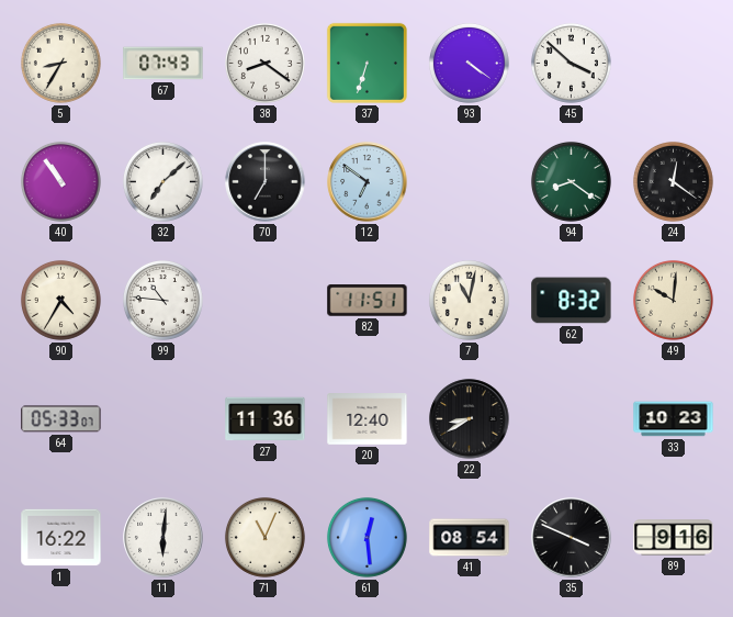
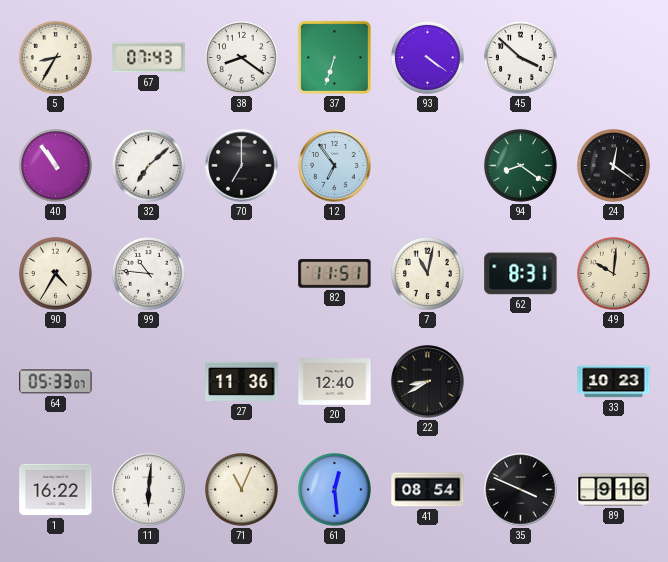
12: 6:51 -> 6:54
62: 8:32 -> 8:31
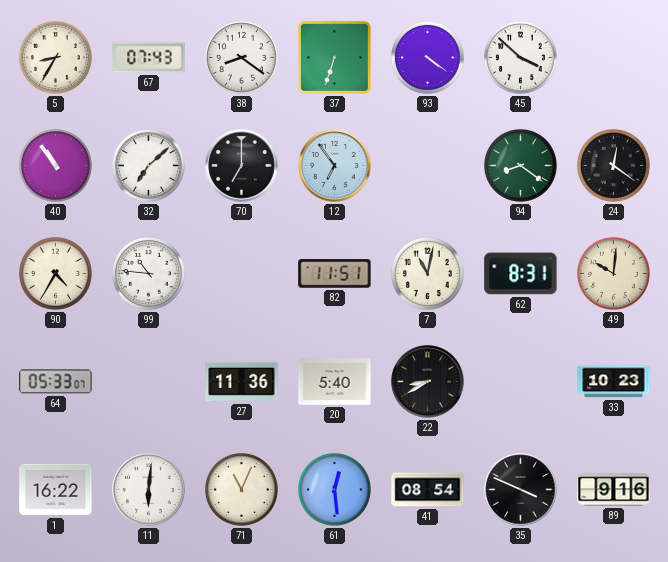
20: 12:40 -> 5:40
